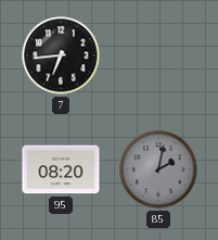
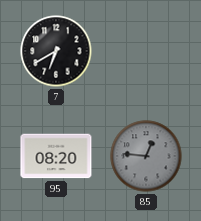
7: 6:44 -> 6:40
85: 2:02 -> 12:46
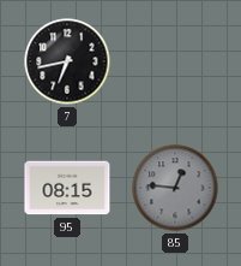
7: 6:40 -> 6:43
95: 08:20 -> 08:15
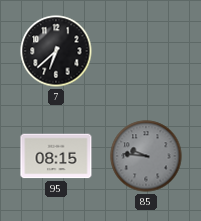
7: 6:43 -> 6:38
85: 12:46 -> 9:46
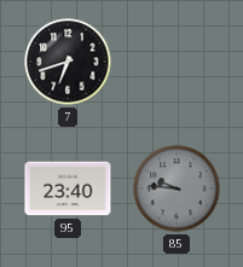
7: 6:38 -> 6:42
95: 08:15 -> 23:40
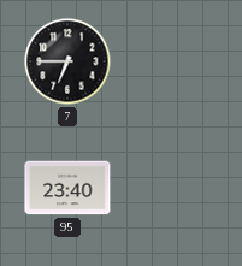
7: 6:42 -> 6:45
85: 9:46 -> none
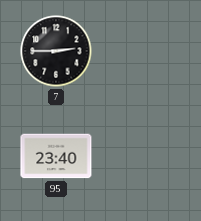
7: 6:45 -> 2:45
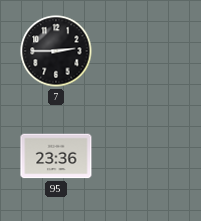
95: 23:40 -> 23:36
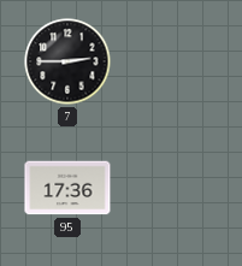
95: 23:36 -> 17:36
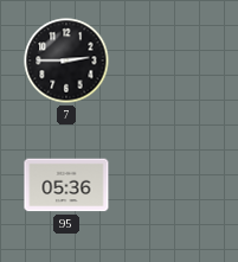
95: 17:36 -> 05:36
